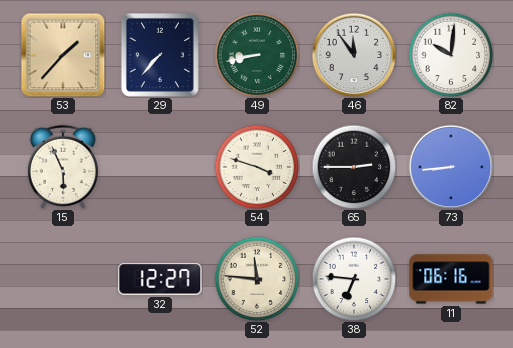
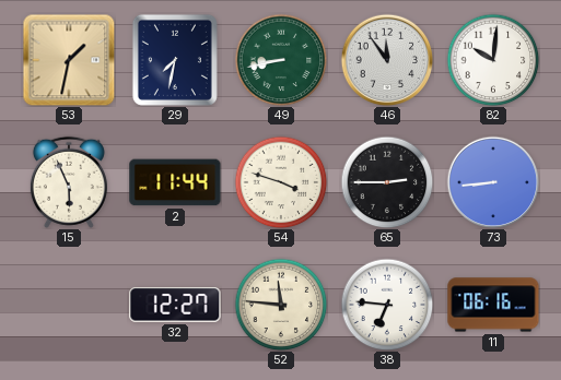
53: 1:37 -> 1:32
29: 7:37 -> 7:32
2: none -> 11:44
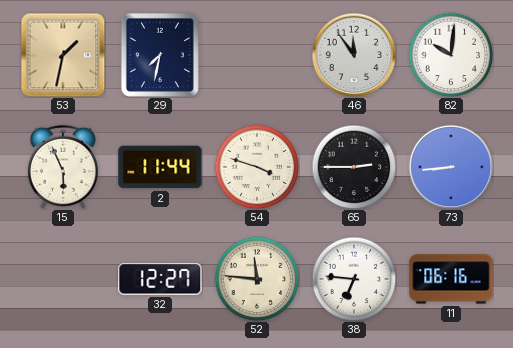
49: 8:43 -> none
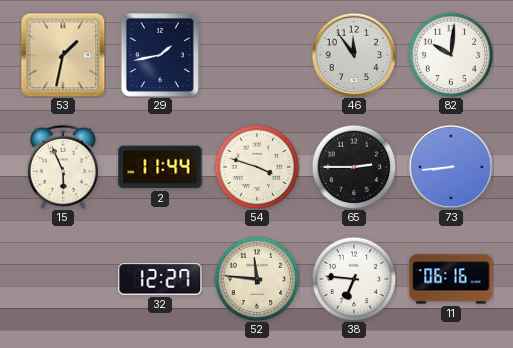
29: 7:32 -> 1:43
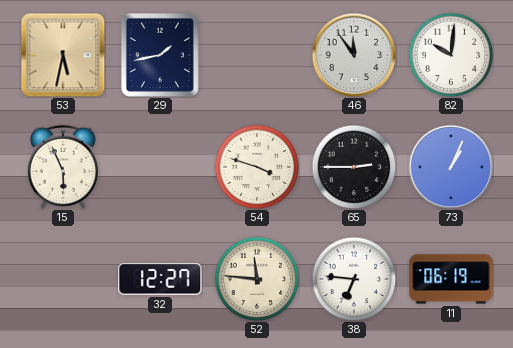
53: 1:32 -> 5:32
2: 11:44 -> none
73: 8:44 -> 1:04
11: 06:16 -> 06:19
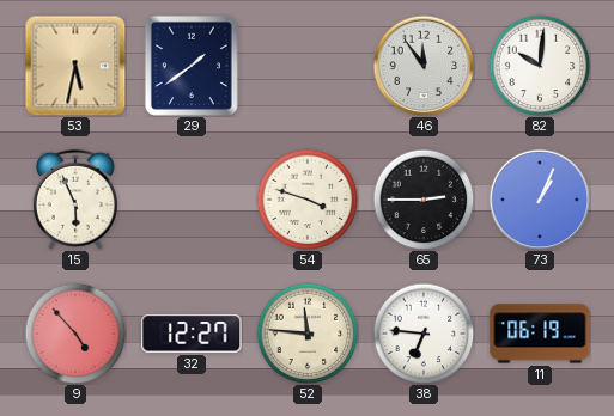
29: 1:43 -> 1:39
9: none -> 4:53
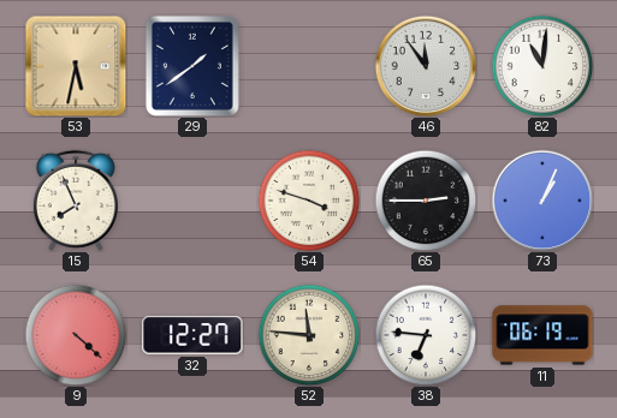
82: 10:01 -> 11:01
15: 5:56 -> 7:56
9: 4:53 -> 4:22
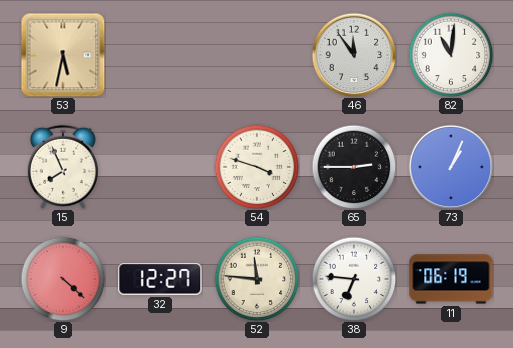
29: 1:39 -> none
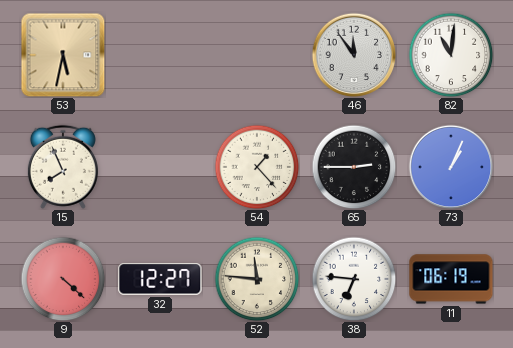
54: 3:48 -> 1:23
